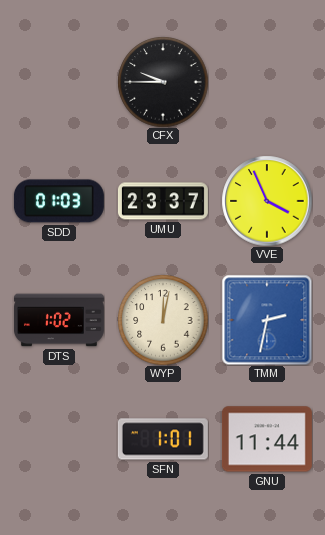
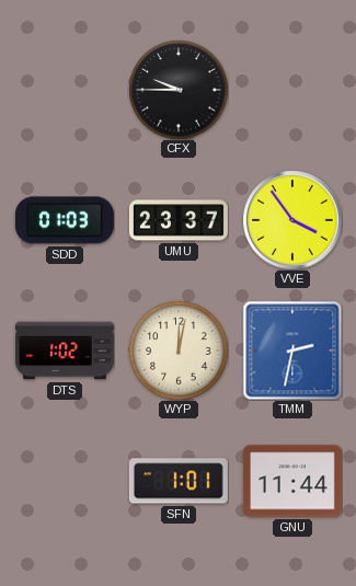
VVE: 3:56 -> 3:54
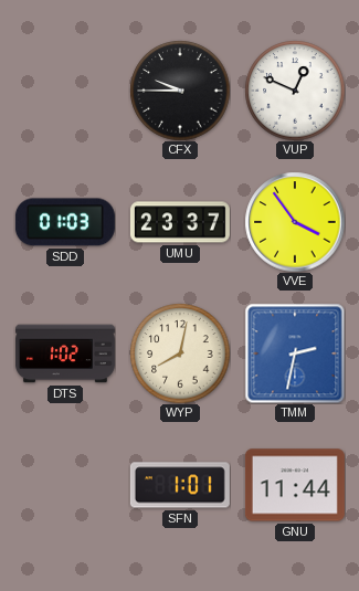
VUP: none -> 12:49
WYP: 12:02 -> 8:02
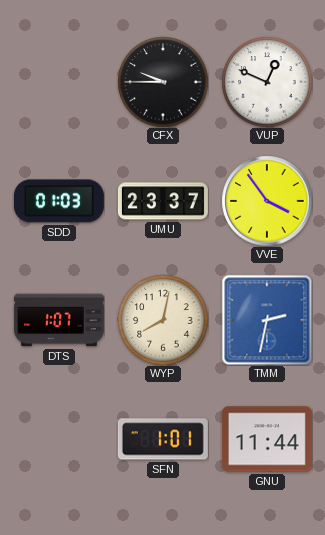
DTS: 1:02 -> 1:07
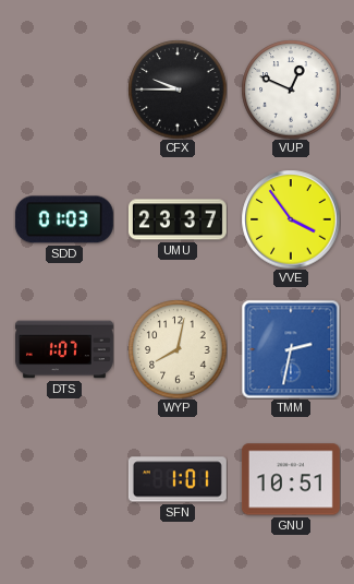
GNU: 11:44 -> 10:51
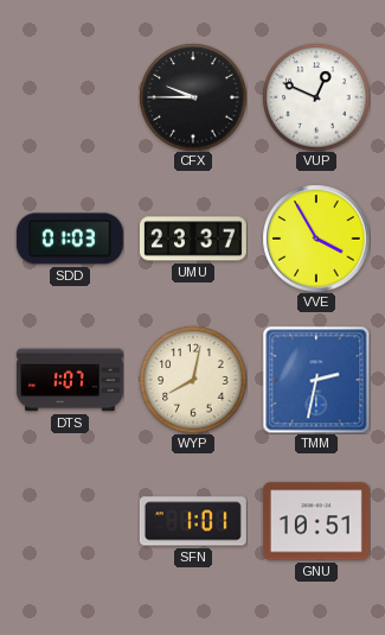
VVE: 3:54 -> 3:55
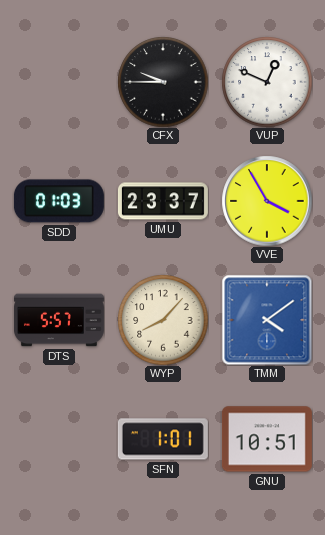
DTS: 1:07 -> 5:57
WYP: 8:02 -> 8:07
TMM: 2:32 -> 4:09
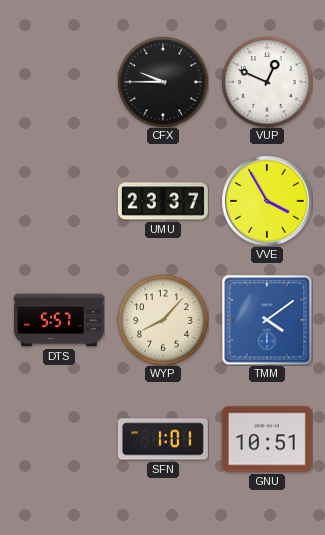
SDD: 01:03 -> none
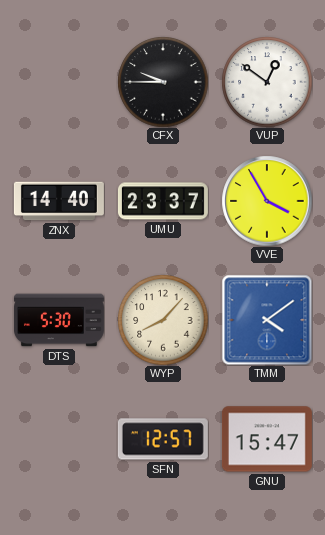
VUP: 12:49 -> 12:51
ZNX: none -> 14:40
DTS: 5:57 -> 5:30
SFN: 1:01 -> 12:57
GNU: 10:51 -> 15:47
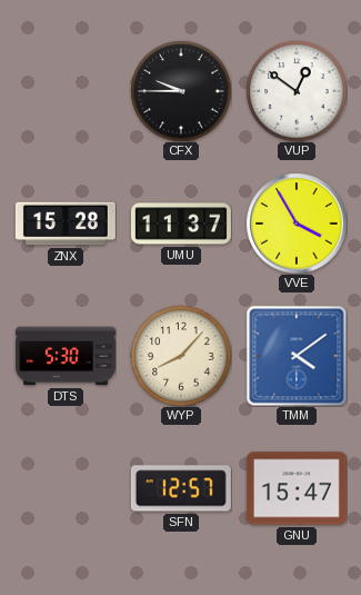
ZNX: 14:40 -> 15:28
UMU: 23:37 -> 11:37
